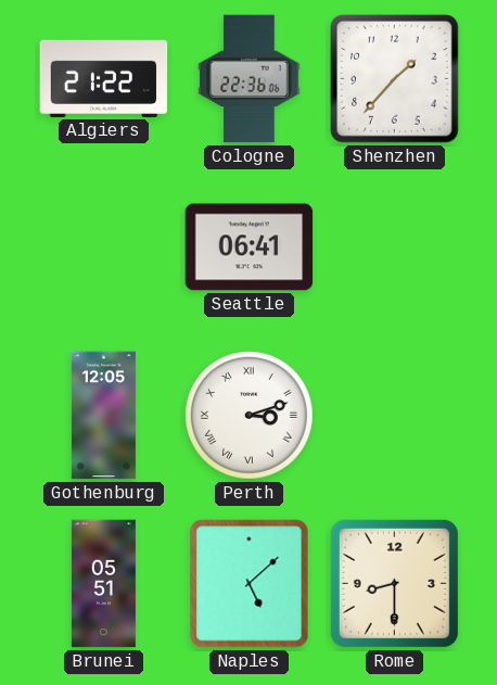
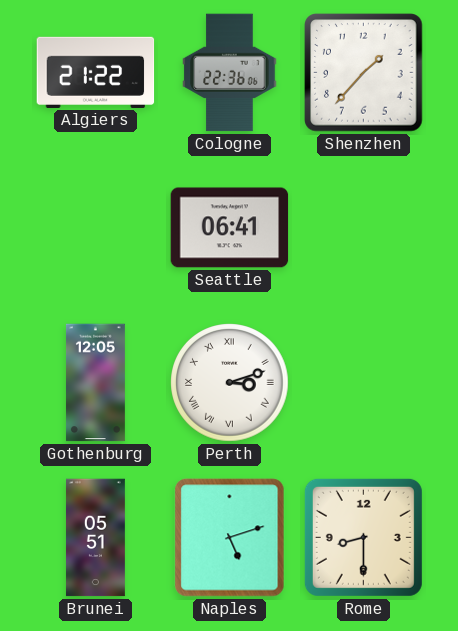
Naples: 5:08 -> 5:12
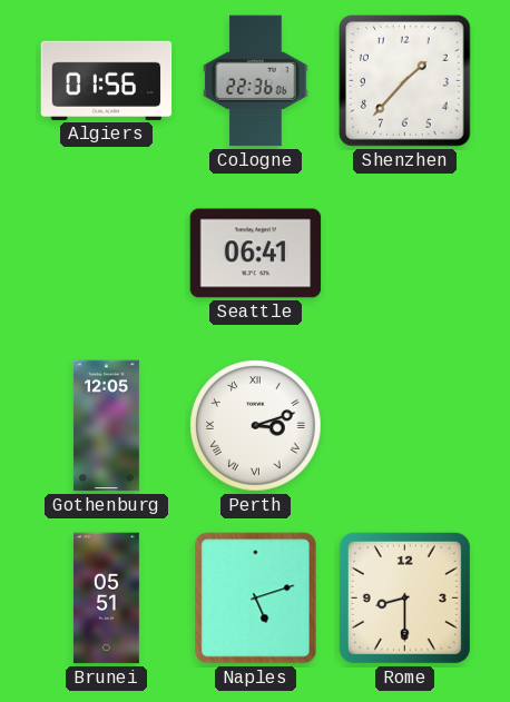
Algiers: 21:22 -> 01:56
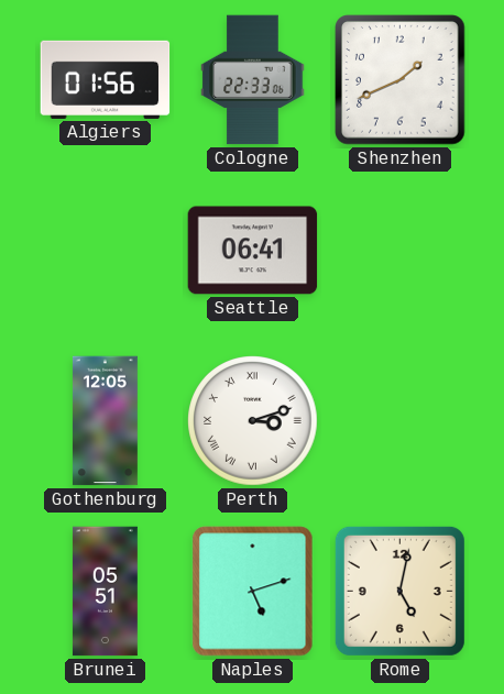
Cologne: 22:36 -> 22:33
Shenzhen: 1:37 -> 1:41
Rome: 8:30 -> 5:02
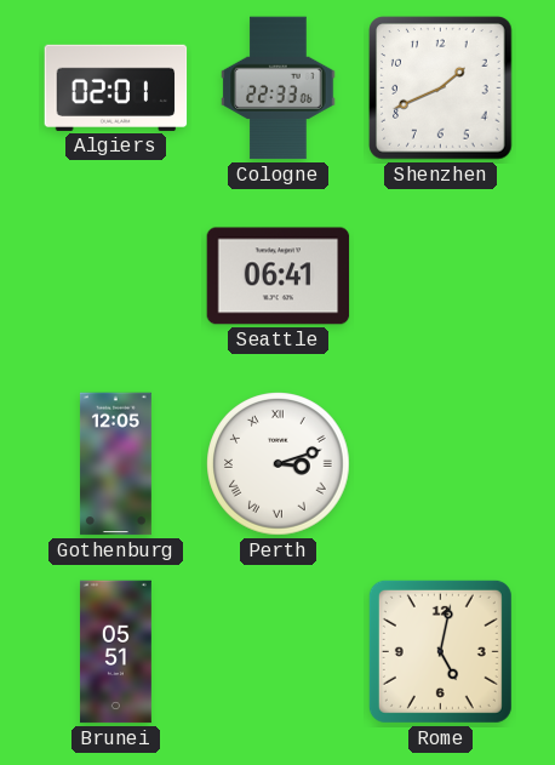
Algiers: 01:56 -> 02:01
Naples: 5:12 -> none
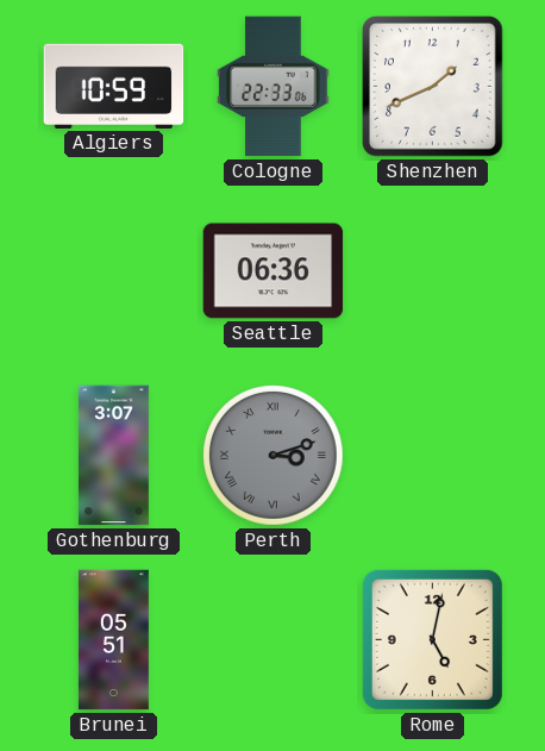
Algiers: 02:01 -> 10:59
Seattle: 06:41 -> 06:36
Gothenburg: 12:05 -> 3:07
Perth dial: white -> grey
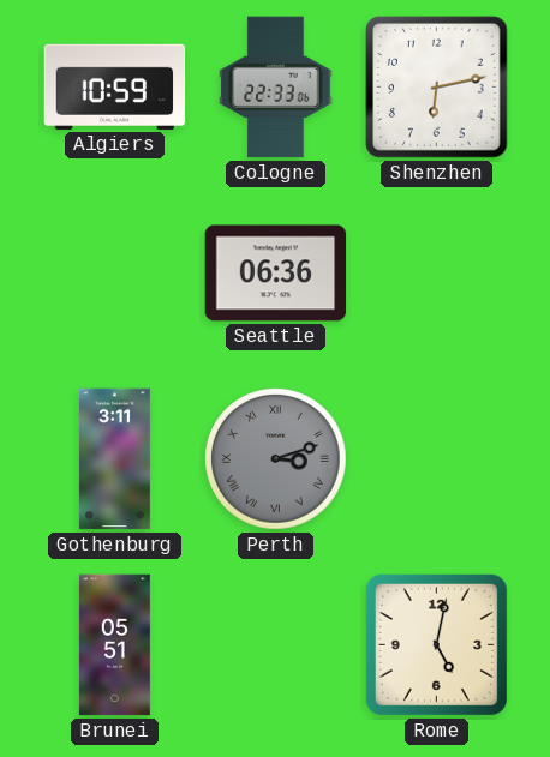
Shenzhen: 1:41 -> 6:13
Gothenburg: 3:07 -> 3:11
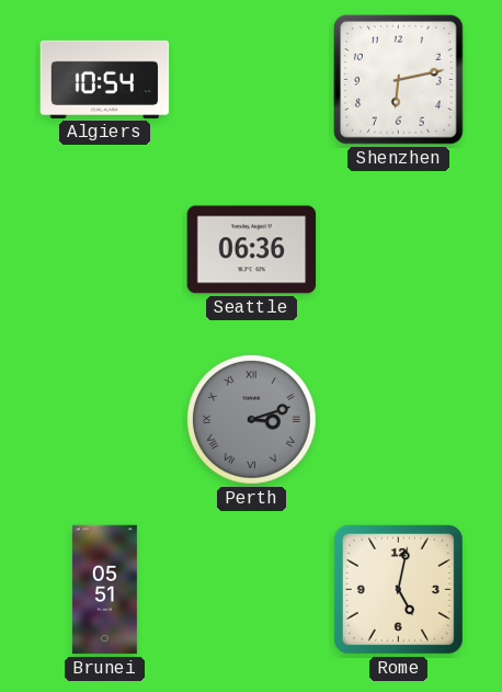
Algiers: 10:59 -> 10:54
Cologne: 22:33 -> none
Gothenburg: 3:11 -> none
